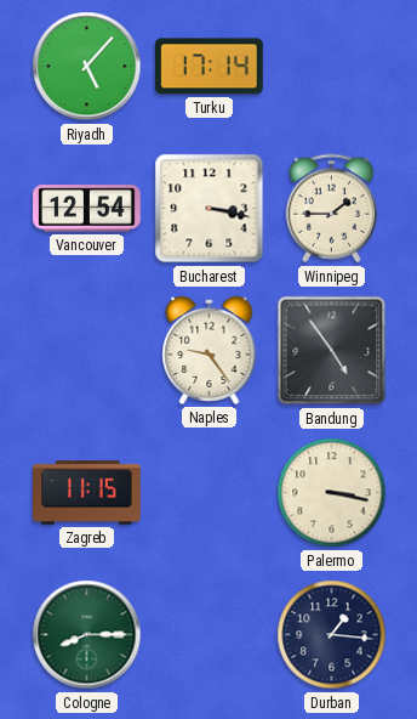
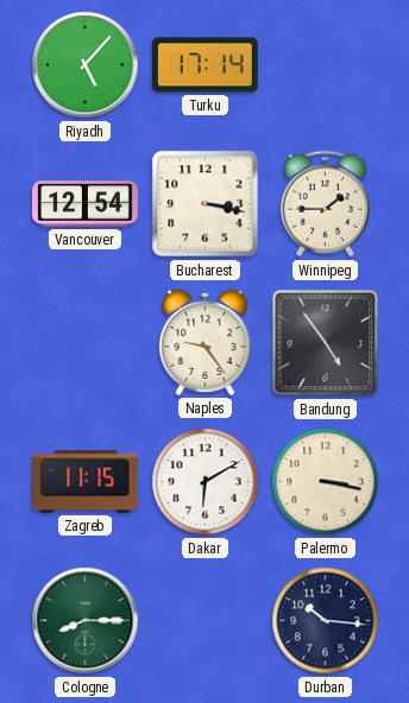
Dakar: none -> 6:10
Durban: 1:16 -> 10:16
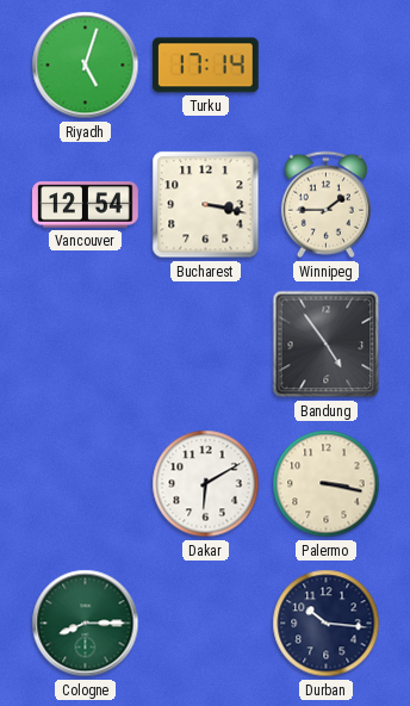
Riyadh: 5:07 -> 5:03
Naples: 9:24 -> none
Zagreb: 11:15 -> none
